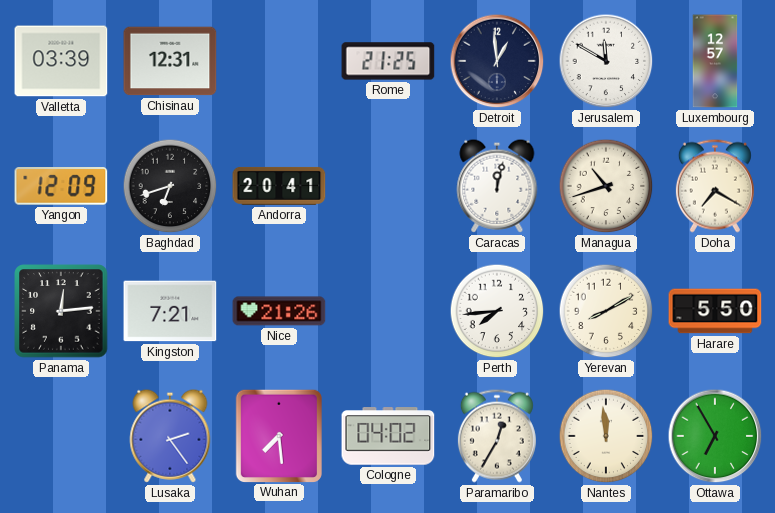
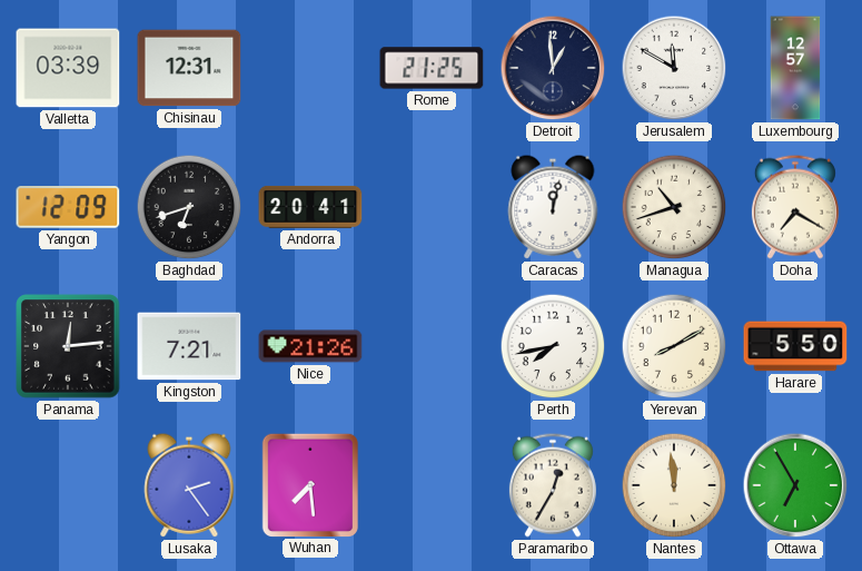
Perth: 7:44 -> 7:43
Cologne: 04:02 -> none
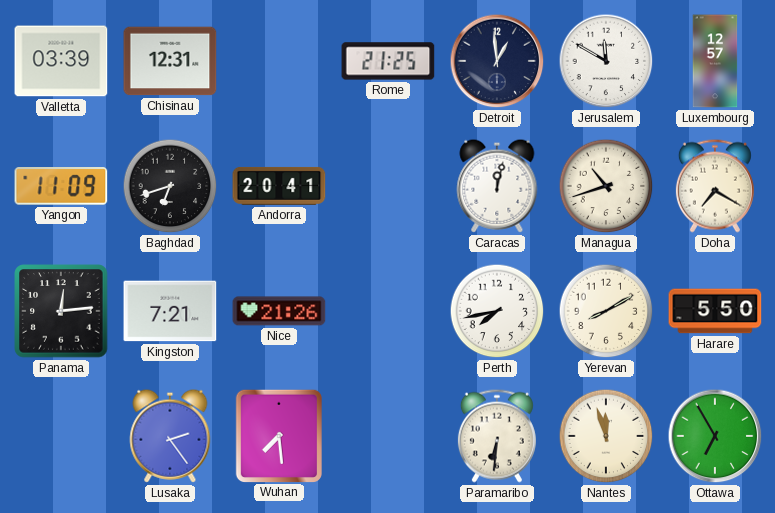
Yangon: 12:09 -> 11:09
Paramaribo: 12:35 -> 6:31
Nantes: 11:59 -> 11:57
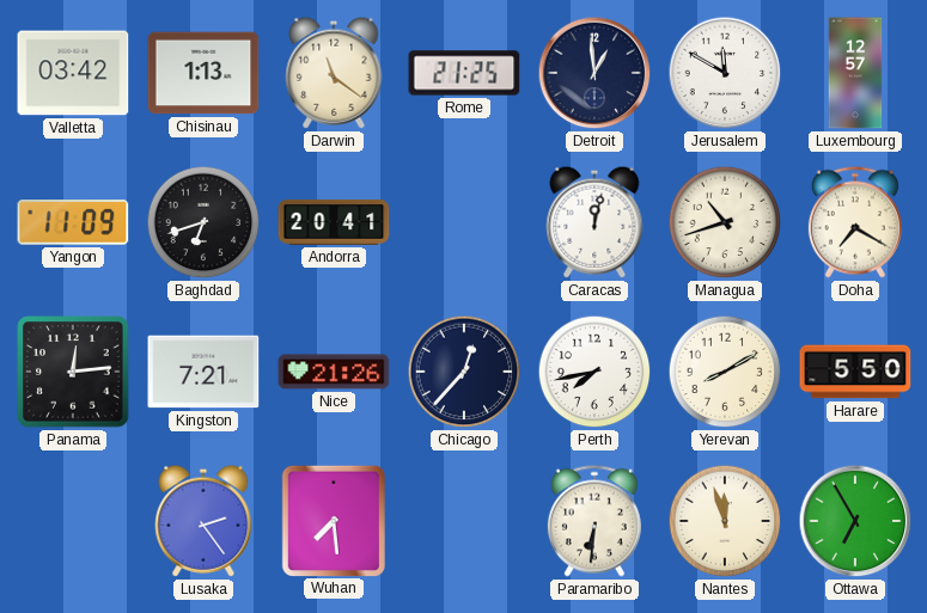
Valletta: 03:39 -> 03:42
Chisinau: 12:31 -> 1:13
Darwin: none -> 11:21
Chicago: none -> 12:37
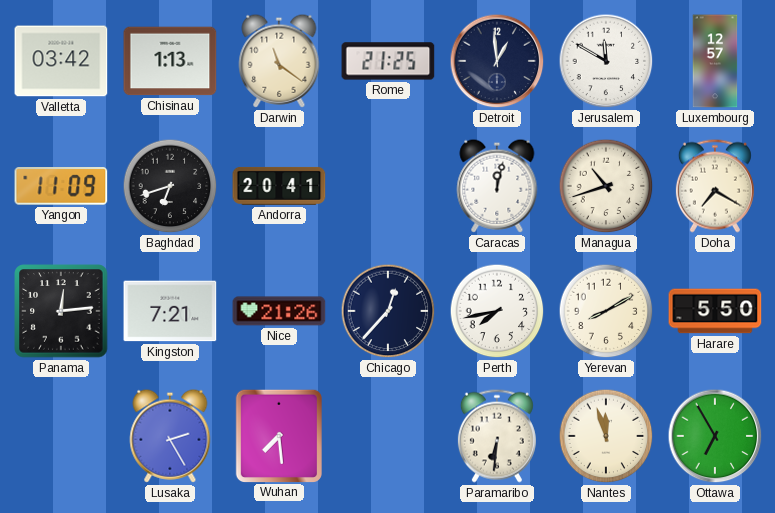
Lusaka: 2:24 -> 2:25
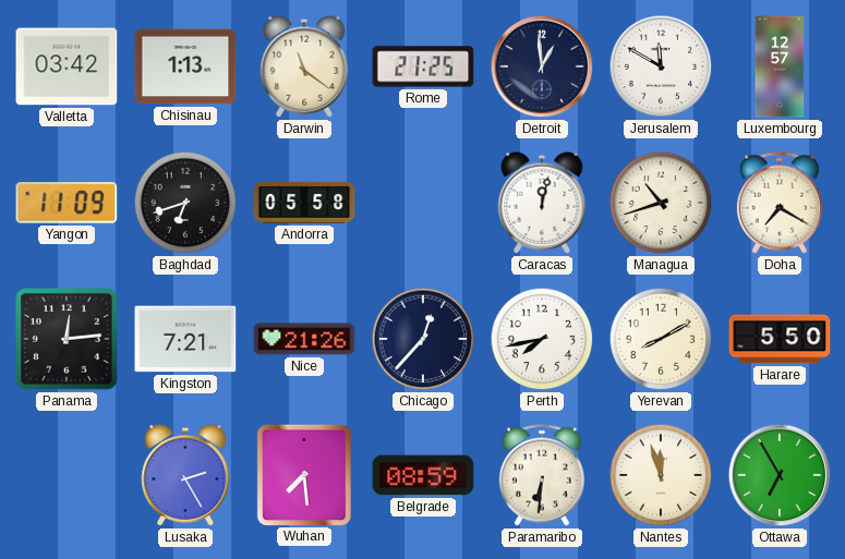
Andorra: 20:41 -> 05:58
Belgrade: none -> 08:59
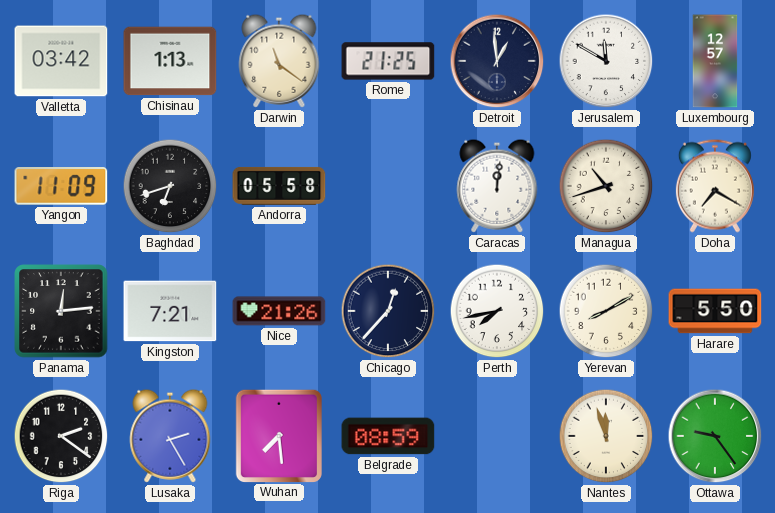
Caracas: 12:02 -> 12:01
Riga: none -> 2:21
Paramaribo: 6:31 -> none
Ottawa: 6:55 -> 9:24
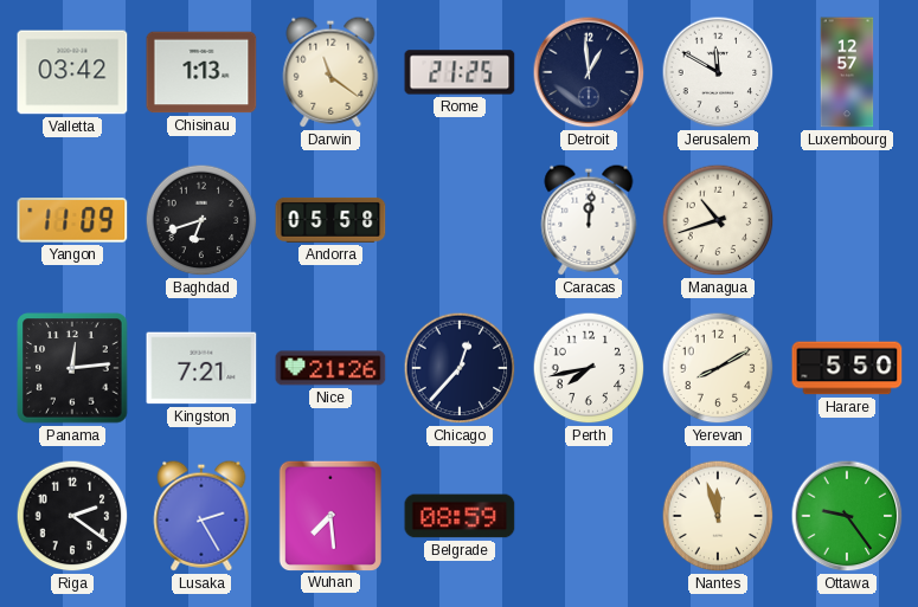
Doha: 7:20 -> none
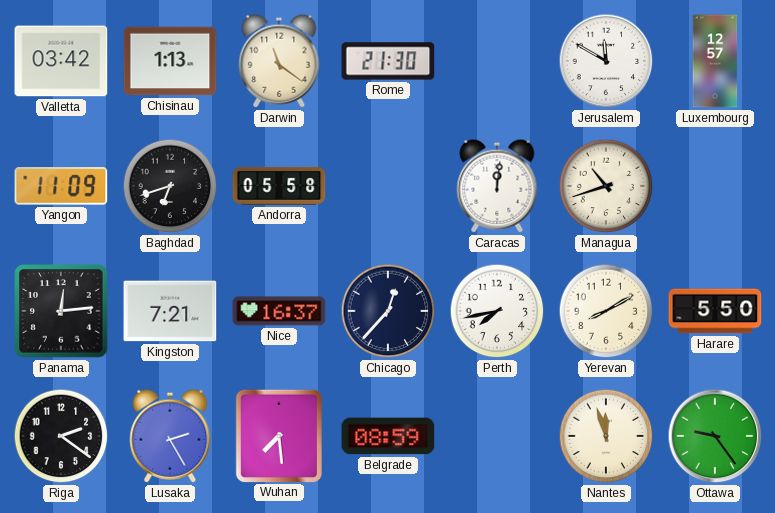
Rome: 21:25 -> 21:30
Detroit: 12:59 -> none
Nice: 21:26 -> 16:37
